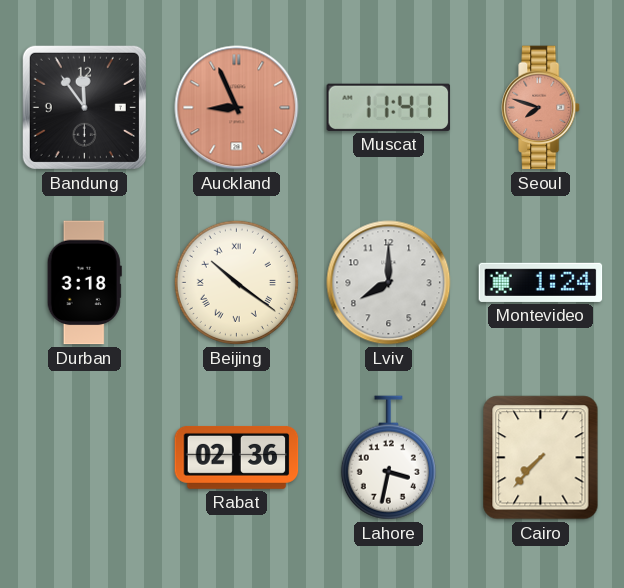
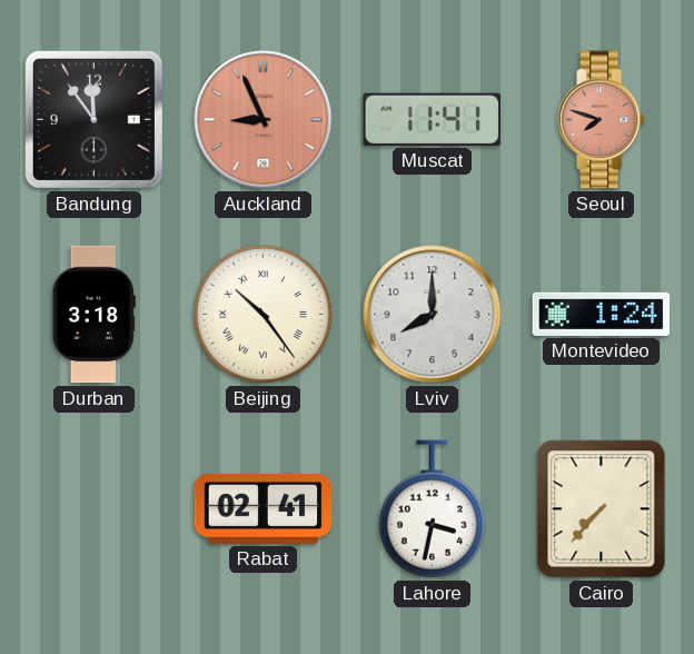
Beijing: 10:21 -> 10:24
Rabat: 02:36 -> 02:41
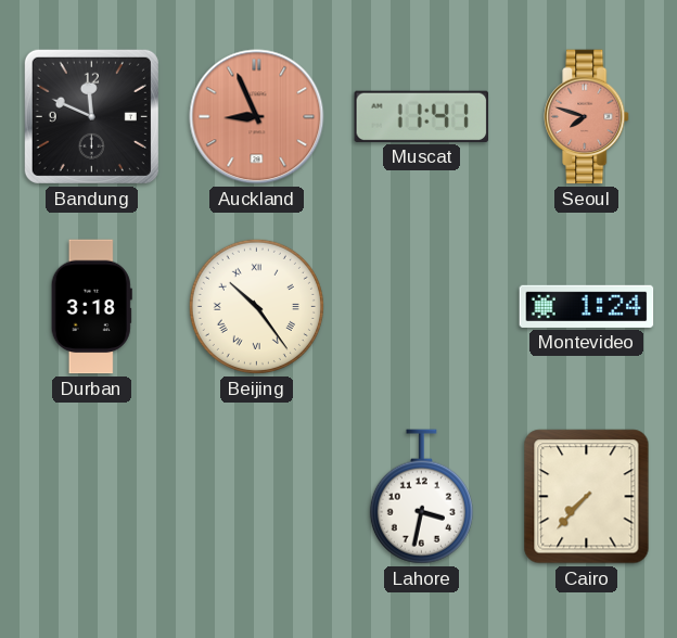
Bandung: 11:54 -> 11:49
Lviv: 8:00 -> none
Rabat: 02:41 -> none
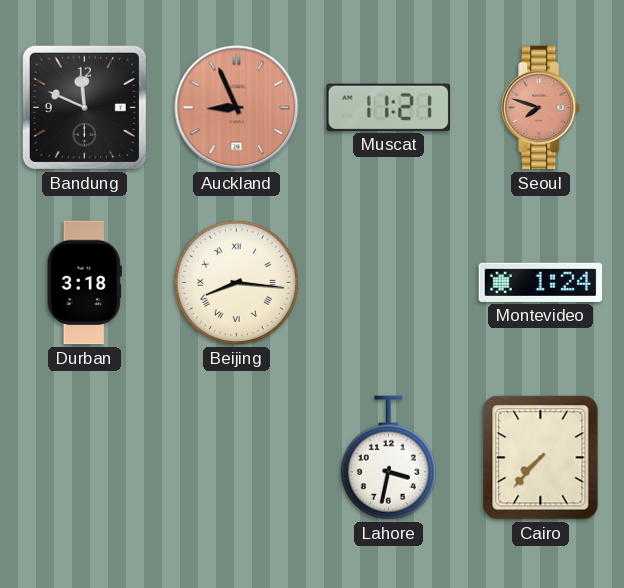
Muscat: 11:41 -> 11:21
Beijing: 10:24 -> 8:16
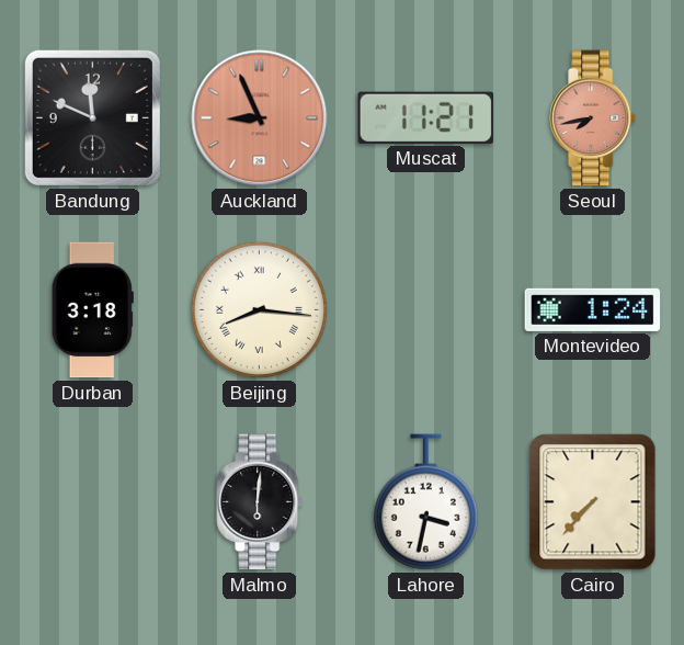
Seoul: 7:48 -> 7:43
Malmo: none -> 6:01
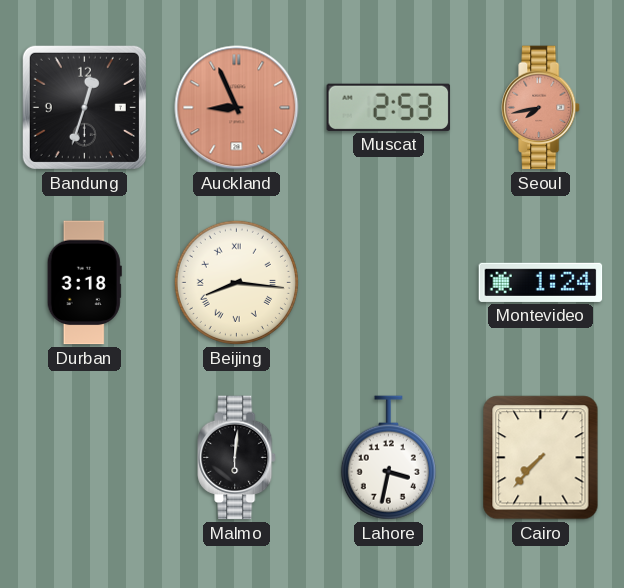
Bandung: 11:49 -> 12:33
Muscat: 11:21 -> 2:53
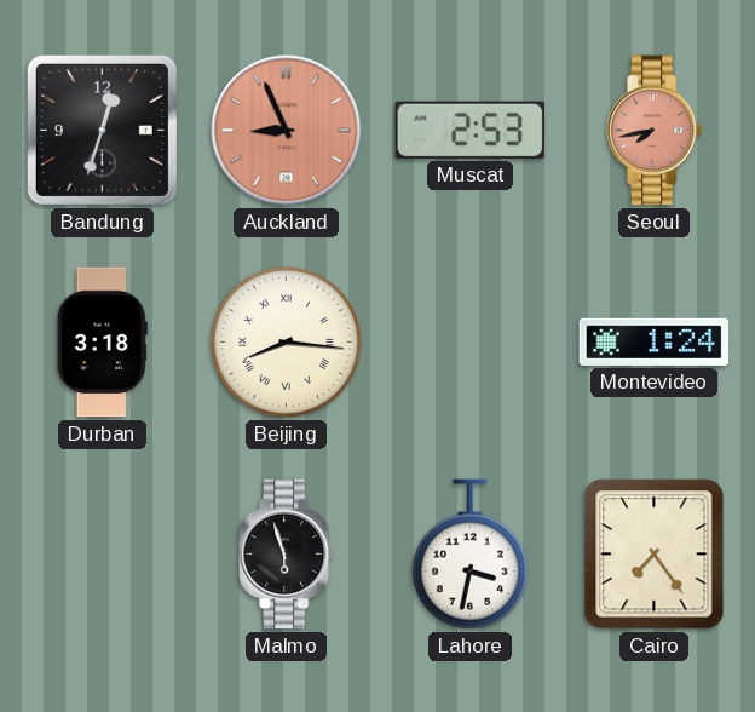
Malmo: 6:01 -> 5:57
Cairo: 7:37 -> 7:24
